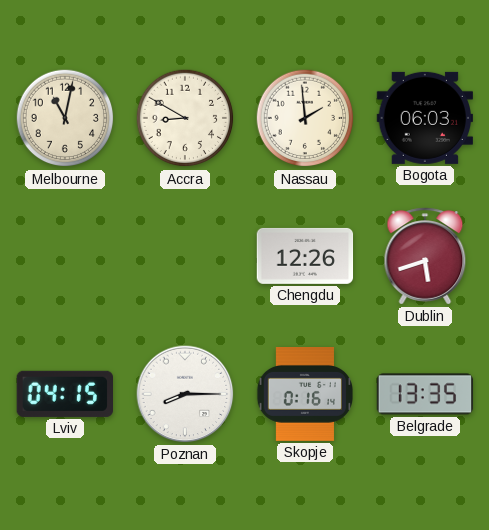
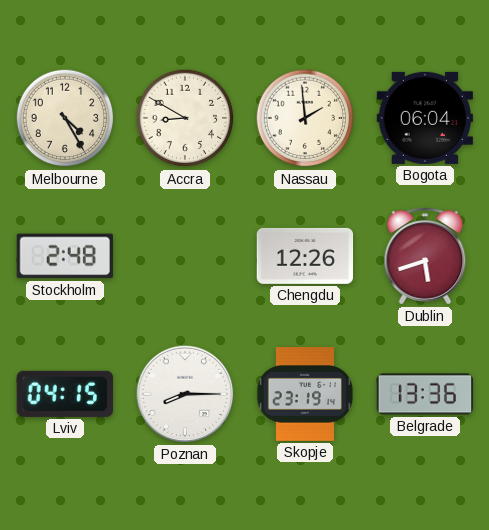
Melbourne: 11:02 -> 4:25
Bogota: 06:03 -> 06:04
Stockholm: none -> 2:48
Skopje: 0:16 -> 23:19
Belgrade: 13:35 -> 13:36
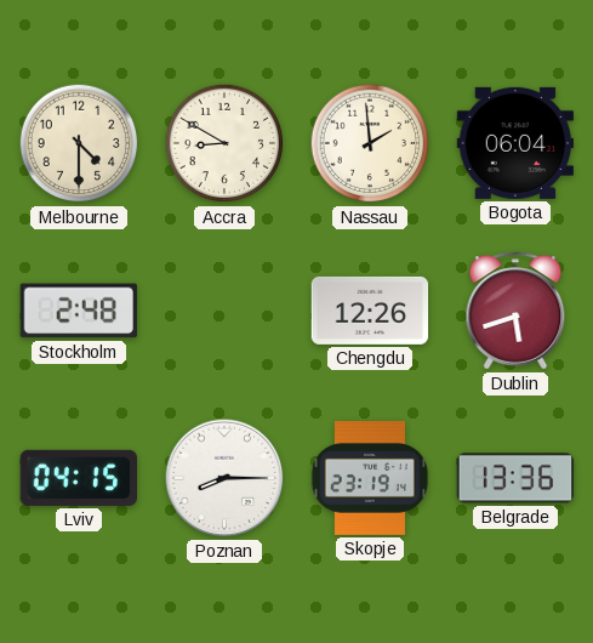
Melbourne: 4:25 -> 4:30
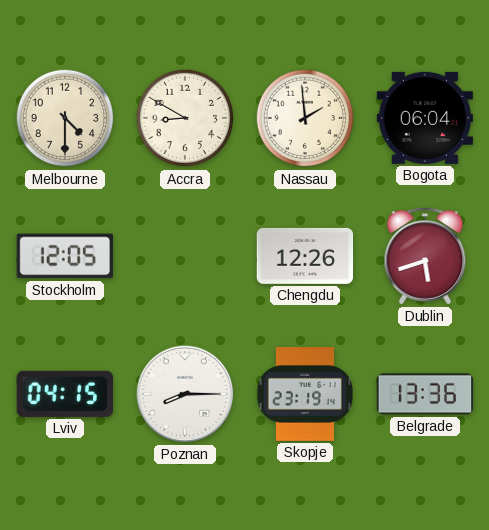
Stockholm: 2:48 -> 12:05
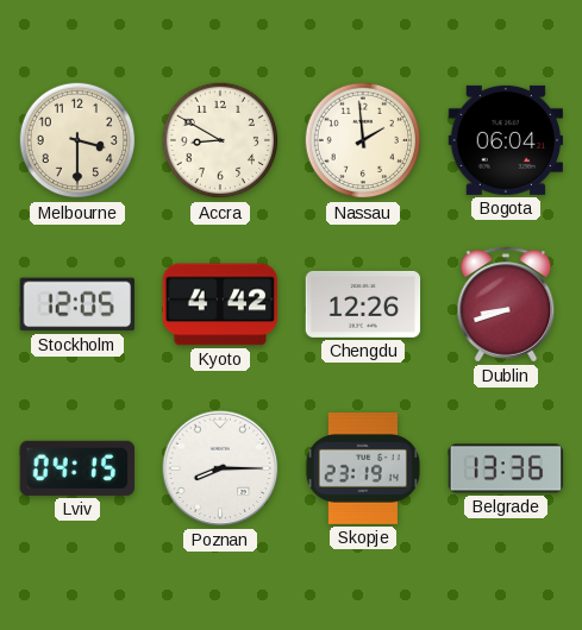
Melbourne: 4:30 -> 3:30
Kyoto: none -> 4:42
Dublin: 5:42 -> 8:42
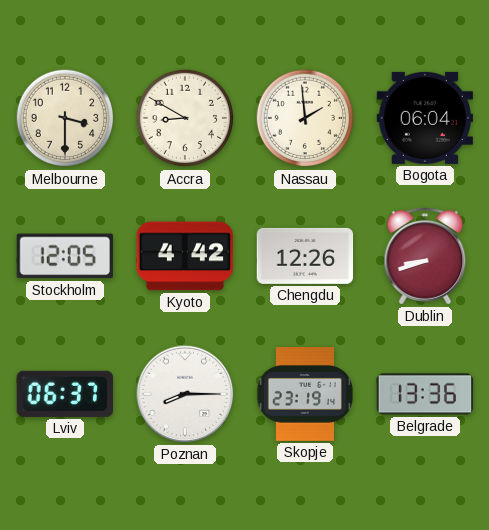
Lviv: 04:15 -> 06:37
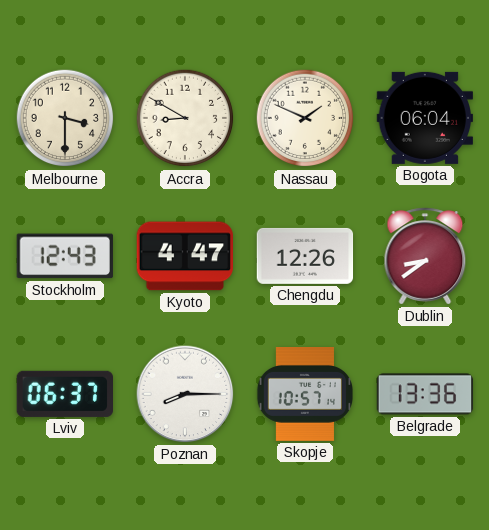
Nassau: 1:59 -> 1:49
Stockholm: 12:05 -> 12:43
Kyoto: 4:42 -> 4:47
Dublin: 8:42 -> 8:39
Skopje: 23:19 -> 10:57
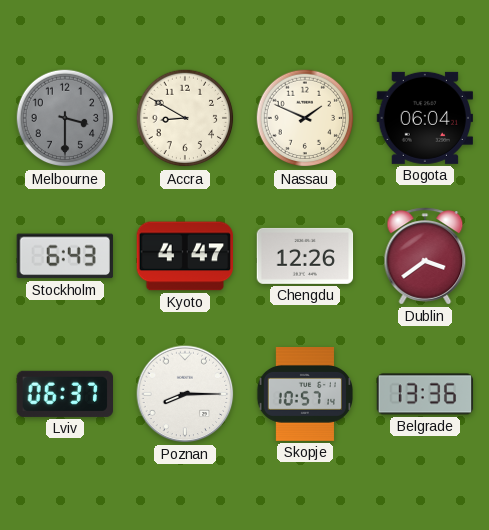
Melbourne dial: cream -> grey
Stockholm: 12:43 -> 6:43
Dublin: 8:39 -> 3:39
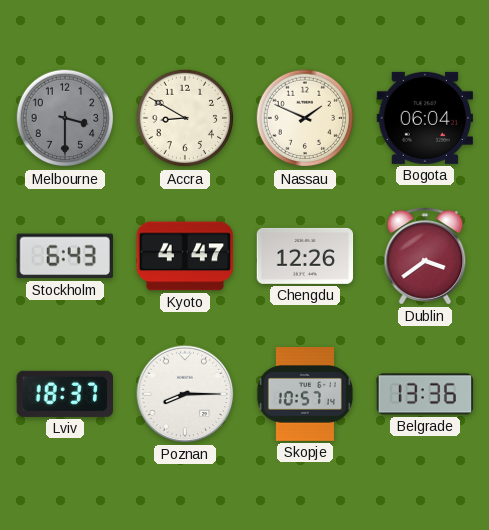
Lviv: 06:37 -> 18:37
